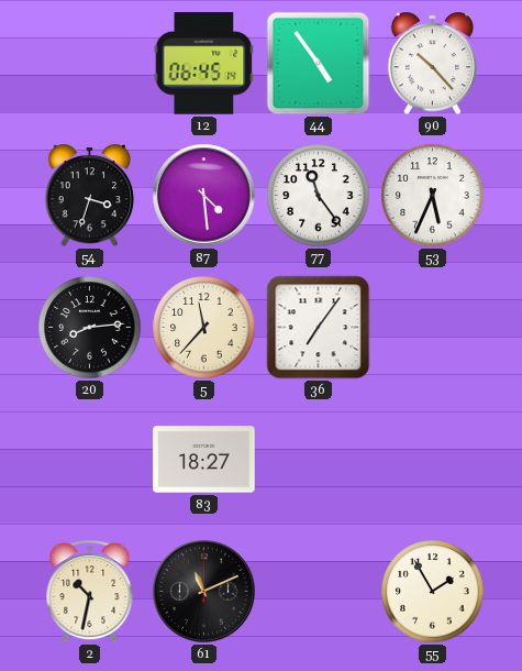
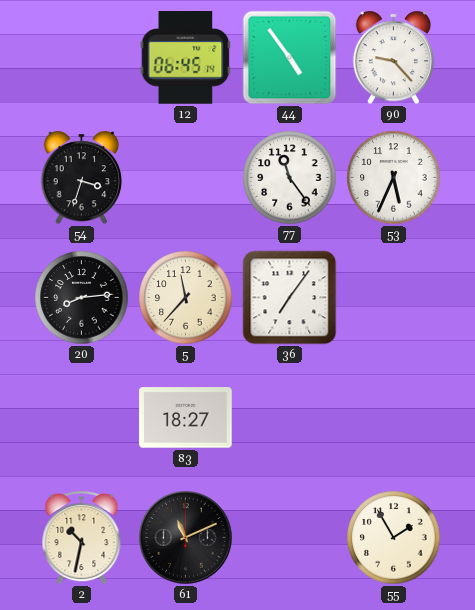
90: 10:23 -> 9:23
87: 4:29 -> none
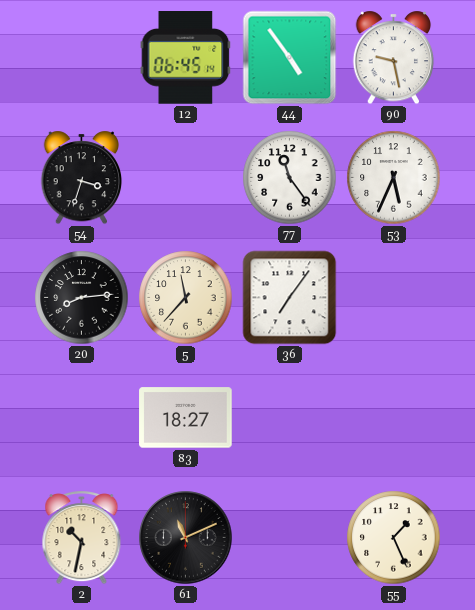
90: 9:23 -> 9:28
55: 1:55 -> 1:26
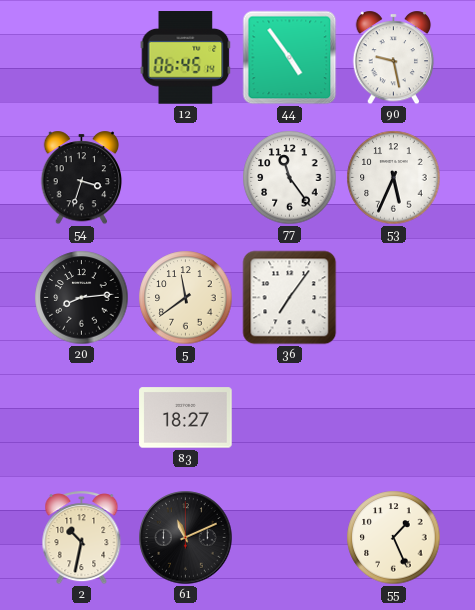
5: 11:37 -> 11:39
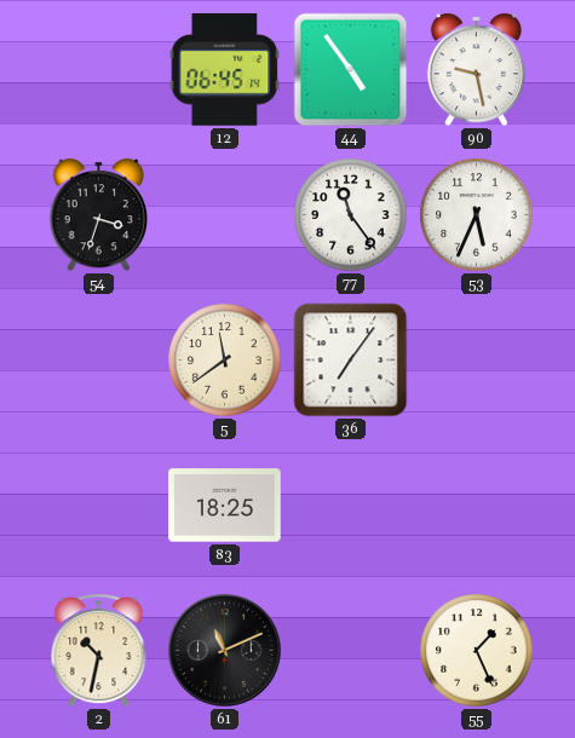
20: 8:14 -> none
83: 18:27 -> 18:25
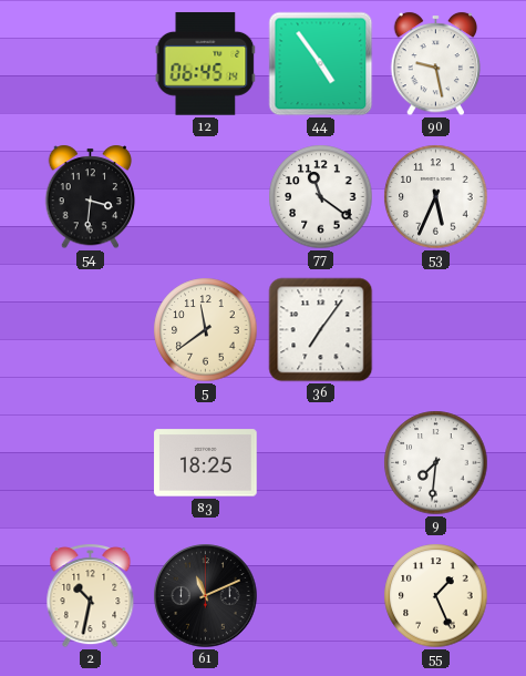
54: 3:33 -> 3:31
77: 11:24 -> 11:21
9: none -> 7:31
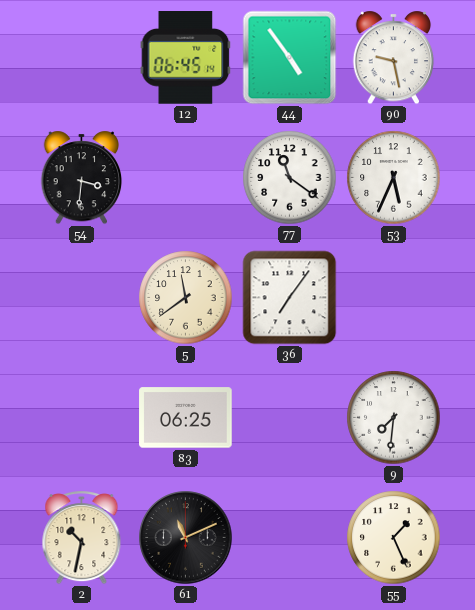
83: 18:25 -> 06:25
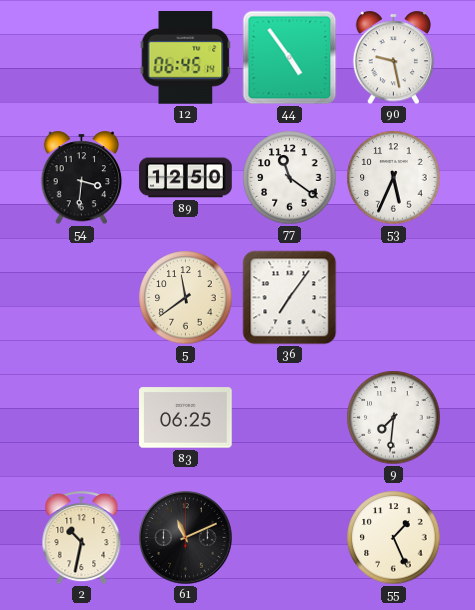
89: none -> 12:50
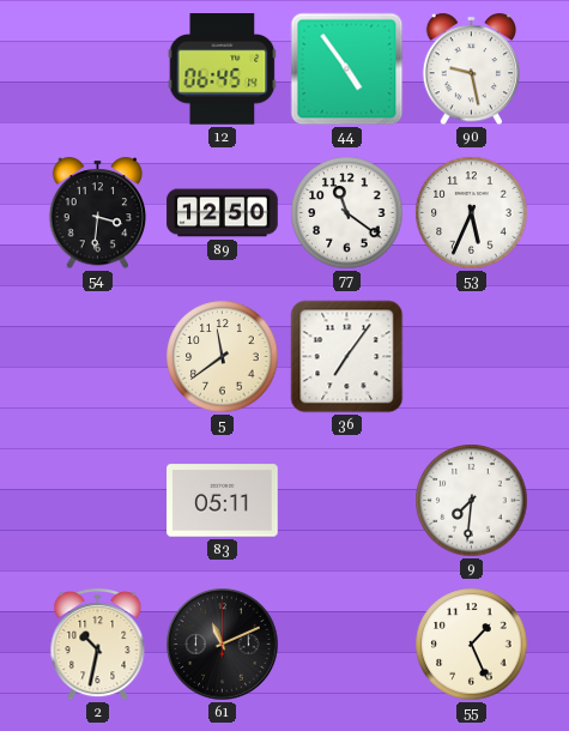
83: 06:25 -> 05:11
